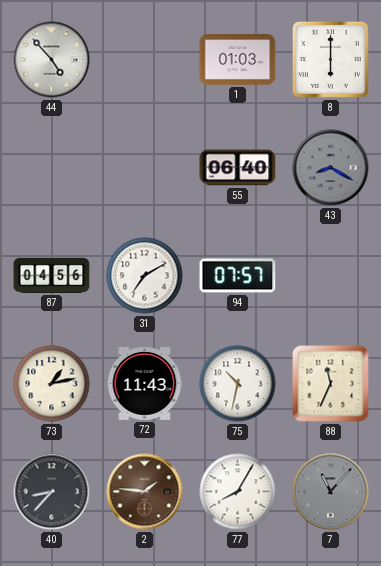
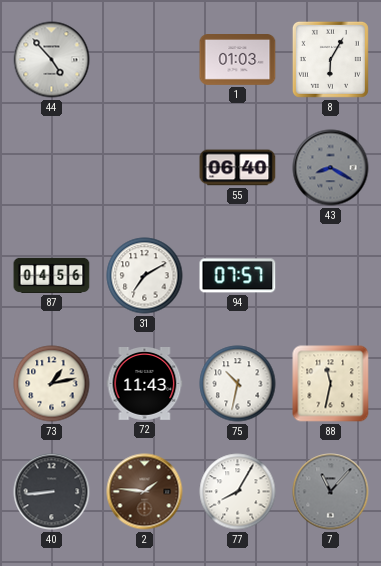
8: 6:00 -> 6:05
88: 11:34 -> 11:32
40: 8:37 -> 8:44
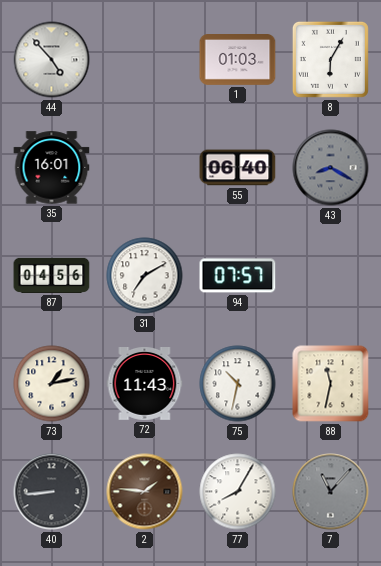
35: none -> 16:01
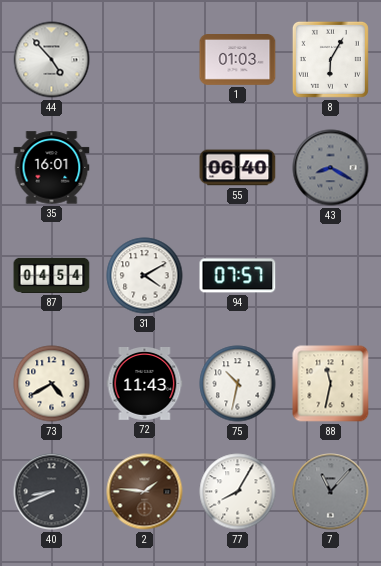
87: 04:56 -> 04:54
31: 7:10 -> 4:10
73: 1:13 -> 4:40
40: 8:44 -> 8:41
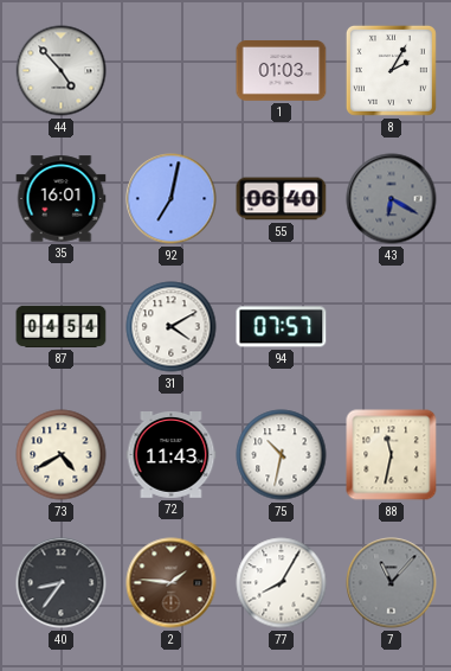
8: 6:05 -> 2:05
92: none -> 7:02
43: 8:20 -> 6:20
40: 8:41 -> 8:36
